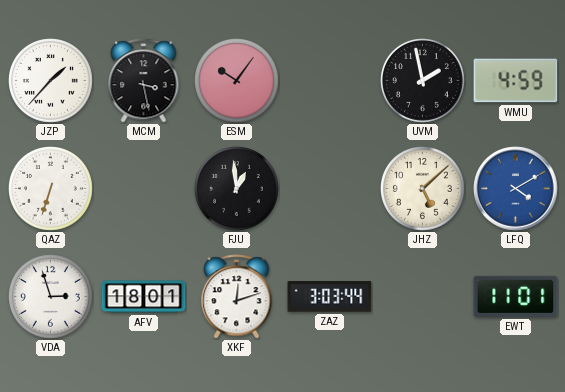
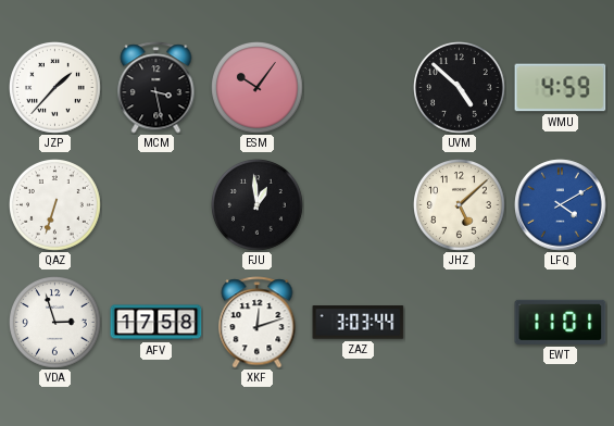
UVM: 1:58 -> 4:52
AFV: 18:01 -> 17:58
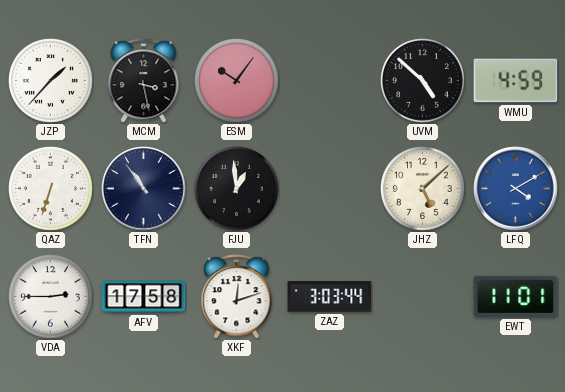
TFN: none -> 10:54
VDA: 2:57 -> 2:45
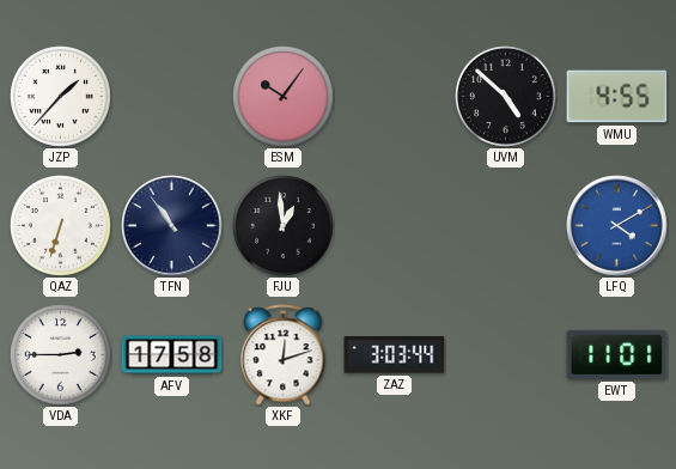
MCM: 3:28 -> none
WMU: 4:59 -> 4:55
JHZ: 5:08 -> none
